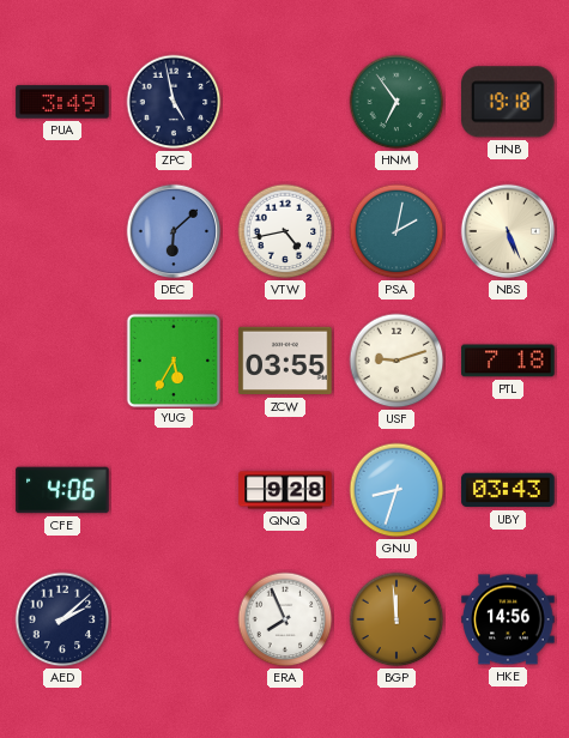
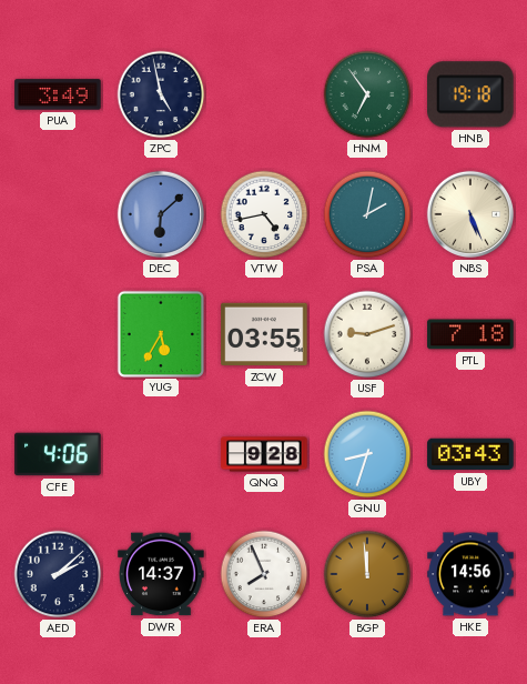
DWR: none -> 14:37
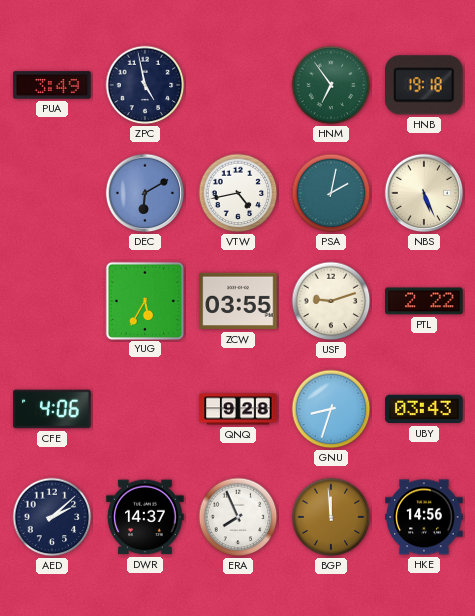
DEC: 6:08 -> 6:10
PTL: 7:18 -> 2:22
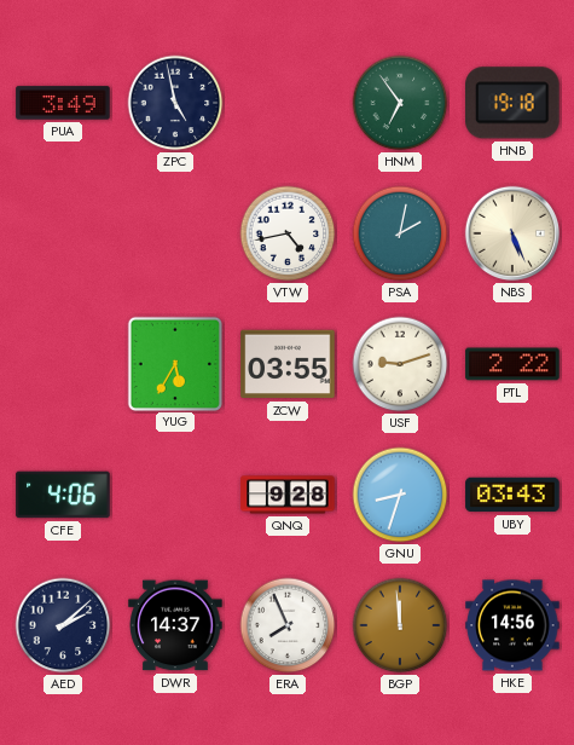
DEC: 6:10 -> none
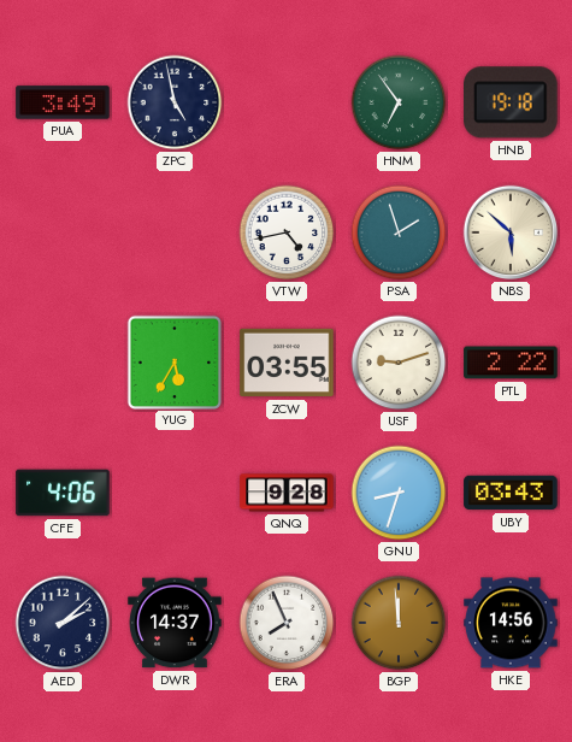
PSA: 2:02 -> 1:57
NBS: 5:26 -> 5:52
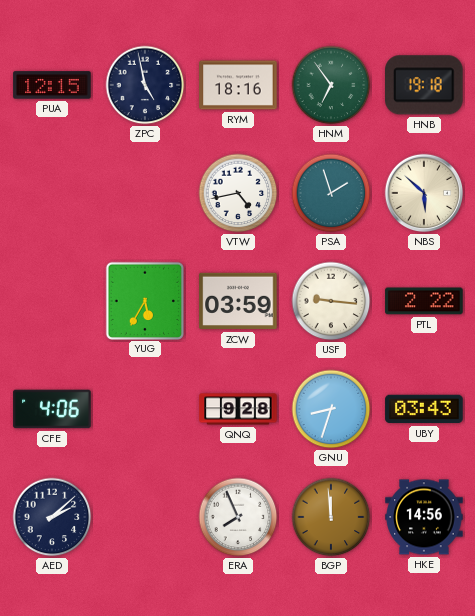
PUA: 3:49 -> 12:15
RYM: none -> 18:16
ZCW: 03:55 -> 03:59
USF: 9:12 -> 9:16
DWR: 14:37 -> none
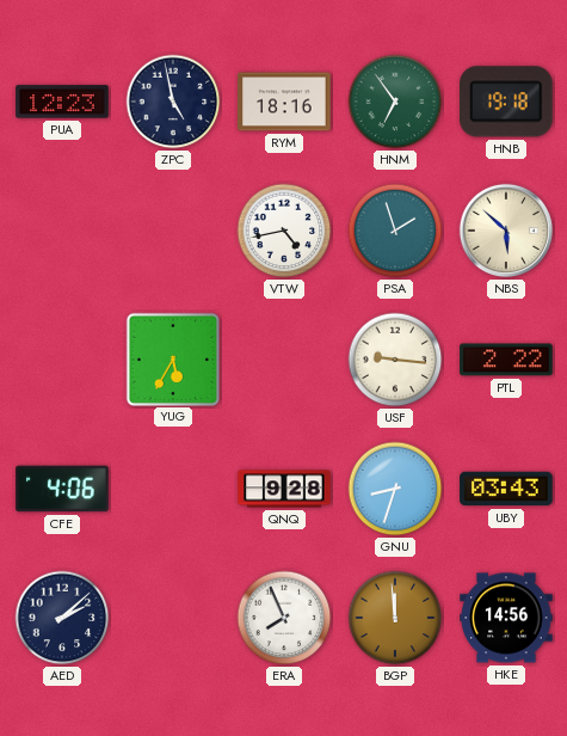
PUA: 12:15 -> 12:23
ZCW: 03:59 -> none
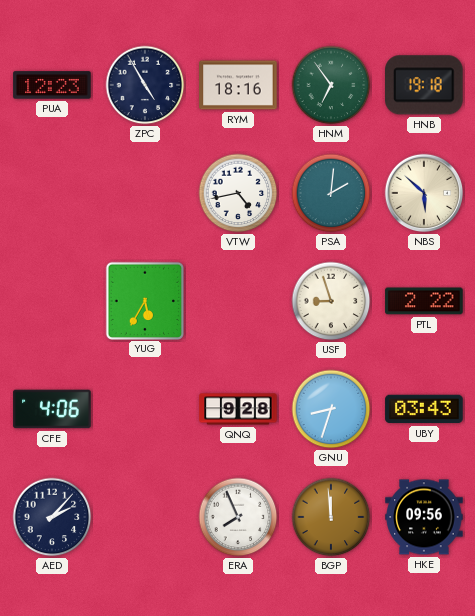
ZPC: 4:58 -> 4:55
PSA: 1:57 -> 2:01
USF: 9:16 -> 8:57
AED: 2:08 -> 2:07
HKE: 14:56 -> 09:56
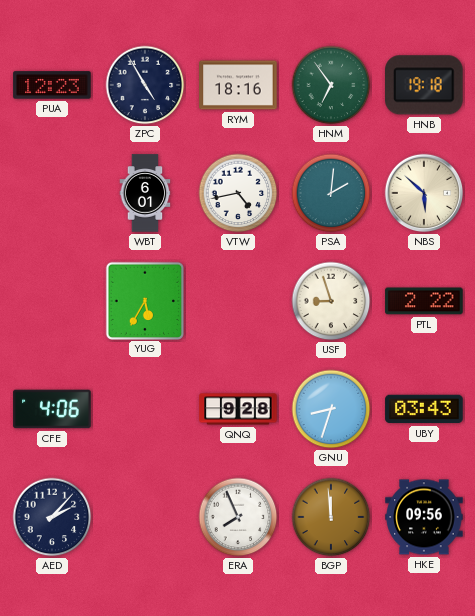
WBT: none -> 6:01
